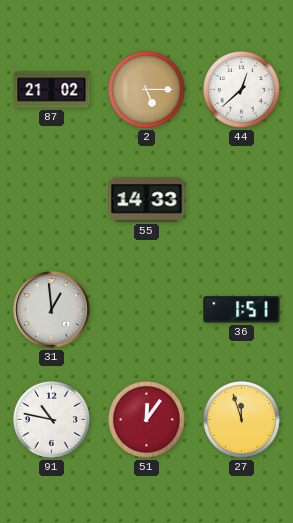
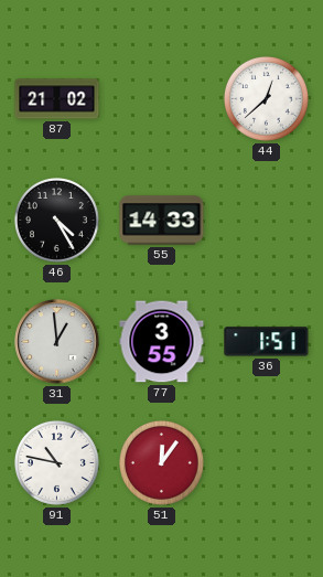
2: 5:15 -> none
46: none -> 4:25
77: none -> 3:55
27: 11:57 -> none
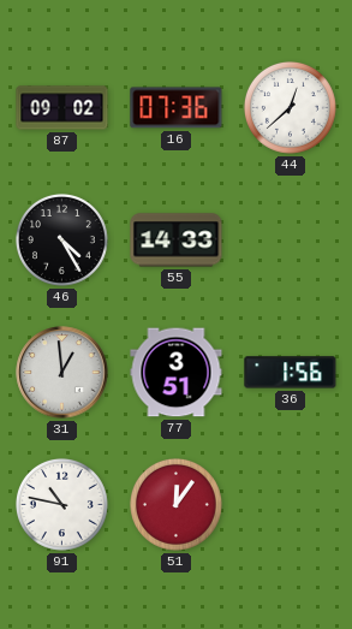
87: 21:02 -> 09:02
16: none -> 07:36
77: 3:55 -> 3:51
36: 1:51 -> 1:56
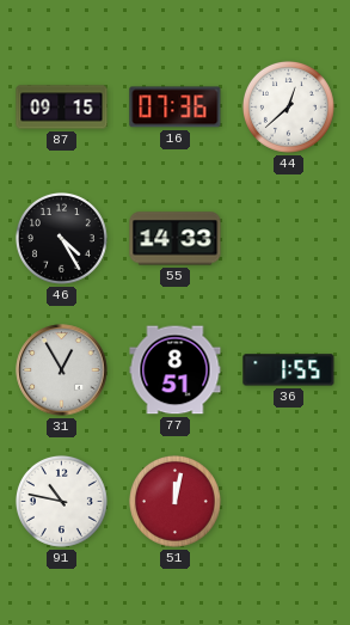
87: 09:02 -> 09:15
31: 12:59 -> 12:55
77: 3:51 -> 8:51
36: 1:56 -> 1:55
51: 12:06 -> 12:02
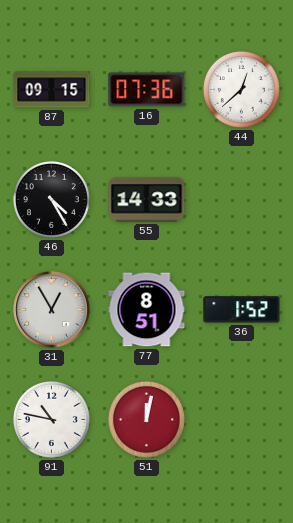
36: 1:55 -> 1:52
